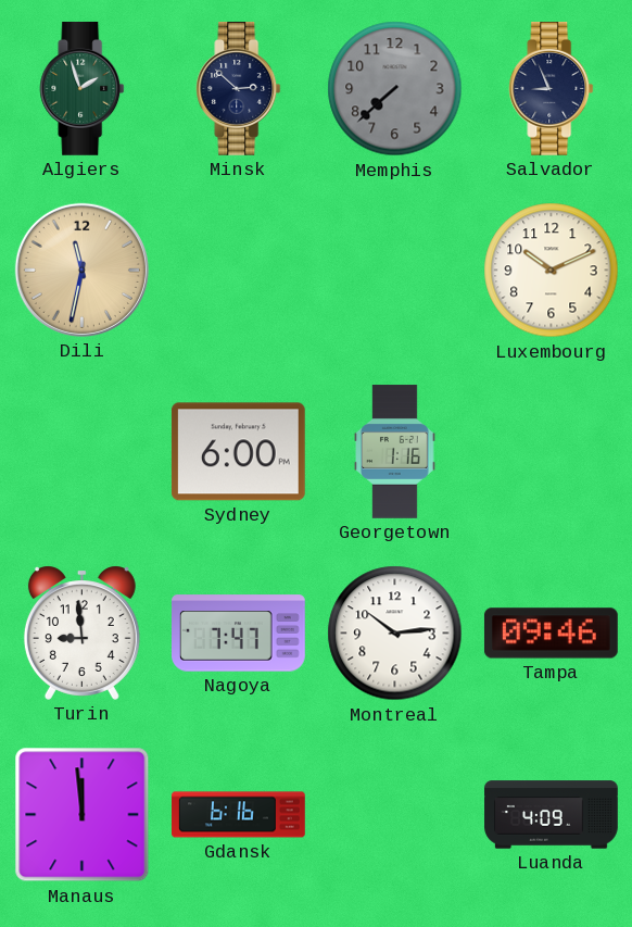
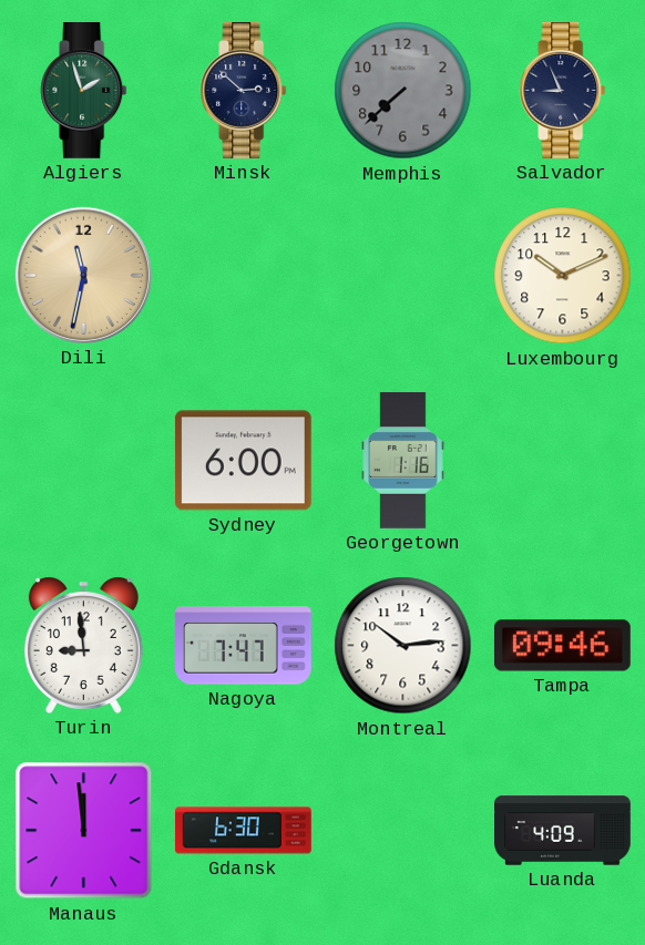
Gdansk: 6:16 -> 6:30
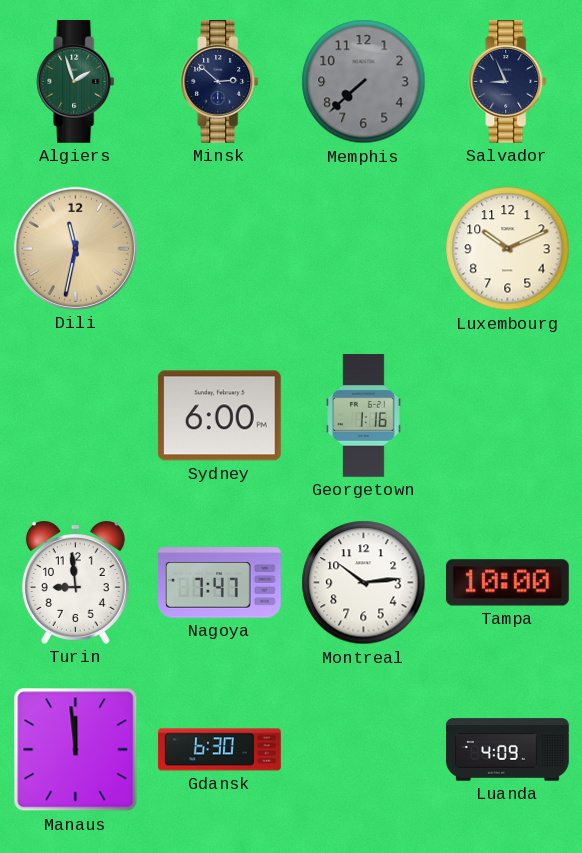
Tampa: 09:46 -> 10:00
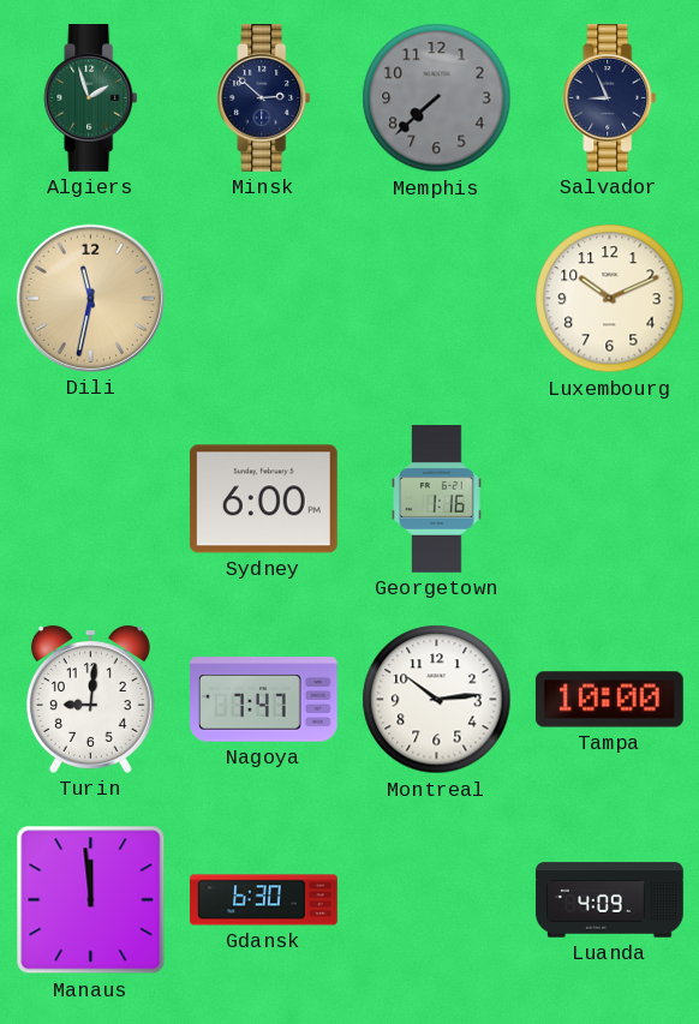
Turin: 8:59 -> 9:01
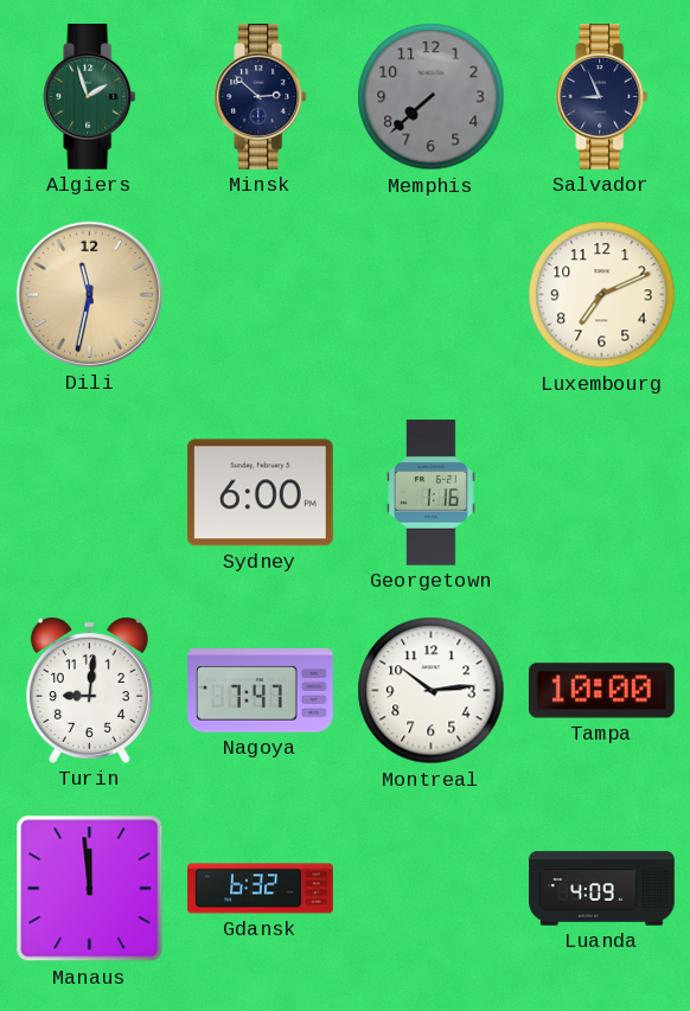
Luxembourg: 10:11 -> 7:11
Gdansk: 6:30 -> 6:32
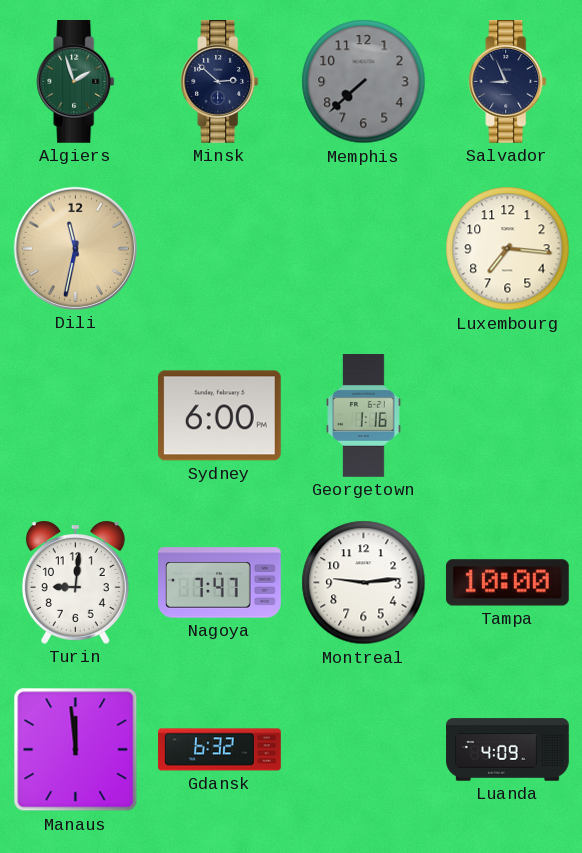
Luxembourg: 7:11 -> 7:16
Montreal: 10:14 -> 9:14
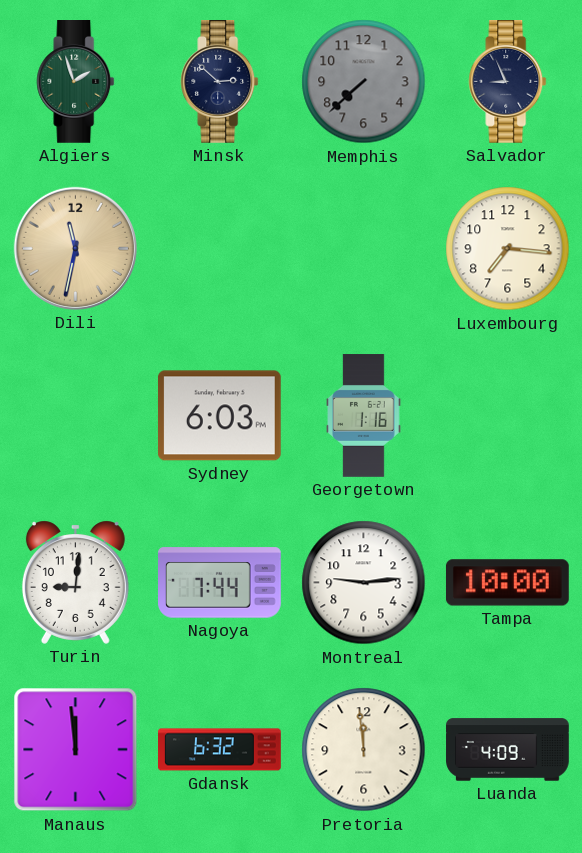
Sydney: 6:00 -> 6:03
Nagoya: 7:47 -> 7:44
Pretoria: none -> 11:59
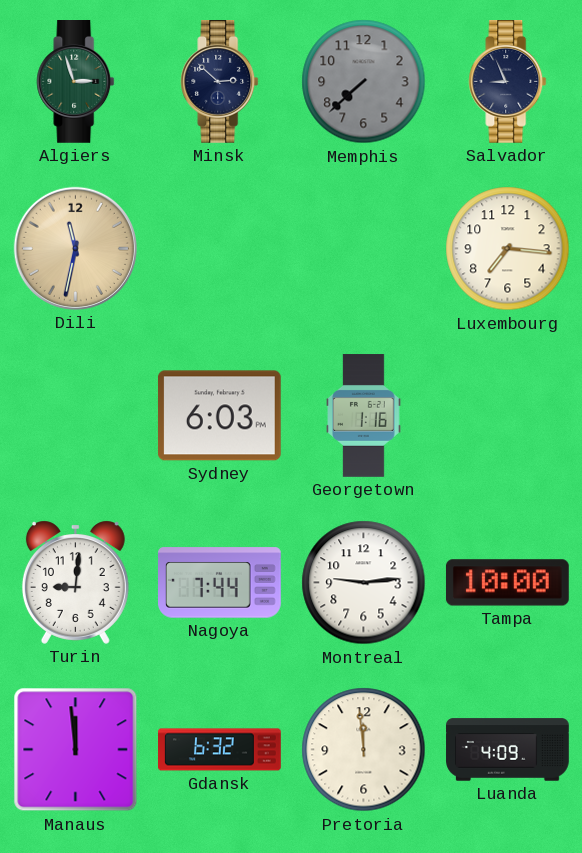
Algiers: 1:57 -> 2:57
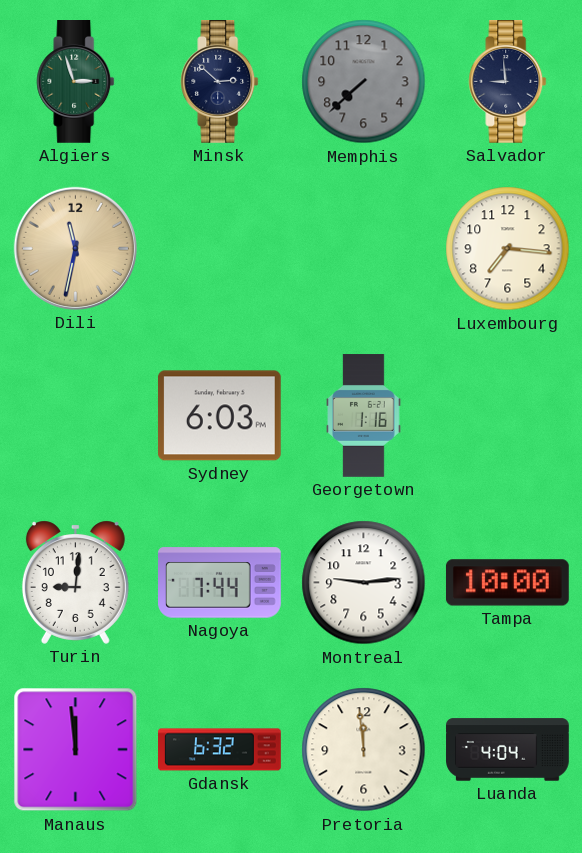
Salvador: 8:56 -> 8:59
Luanda: 4:09 -> 4:04
